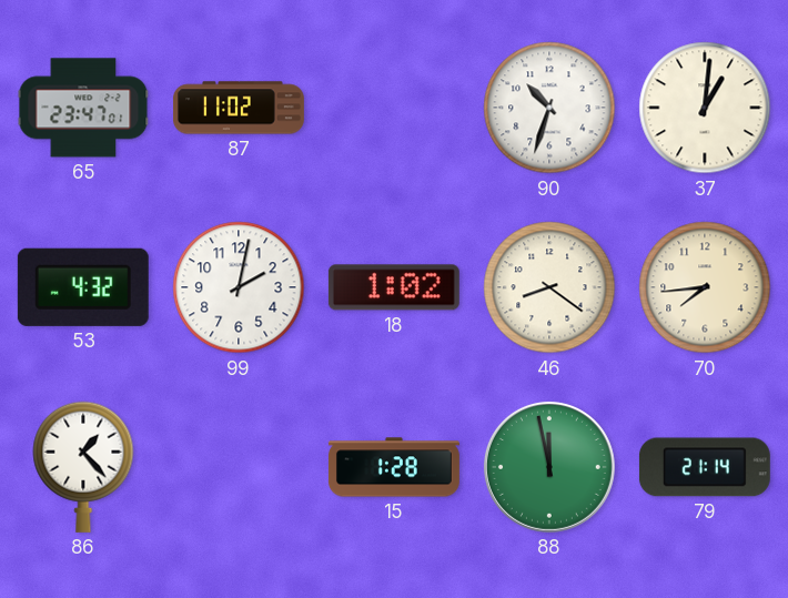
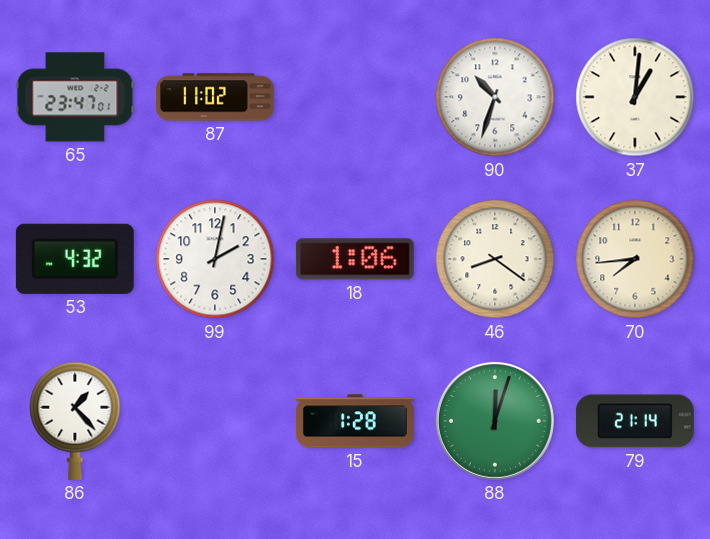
18: 1:02 -> 1:06
88: 11:58 -> 12:03
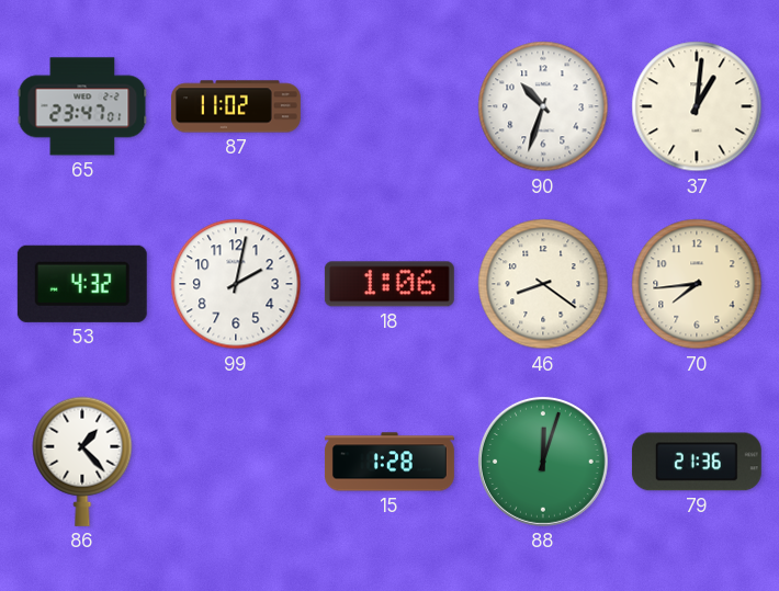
79: 21:14 -> 21:36
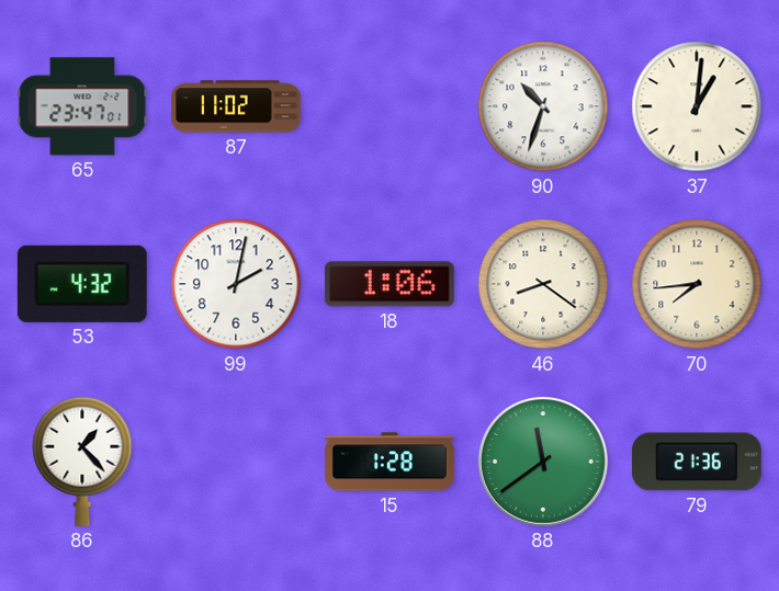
88: 12:03 -> 11:39
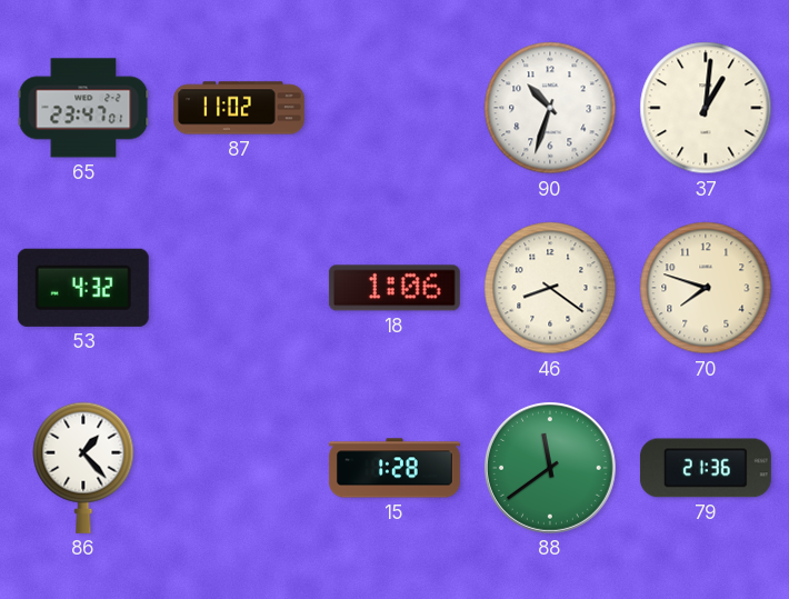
99: 2:02 -> none
70: 7:44 -> 7:48
